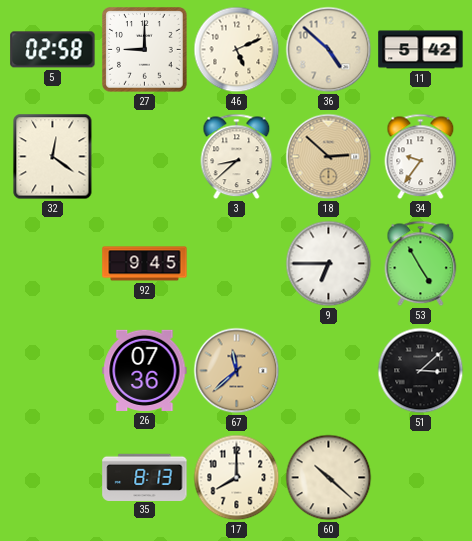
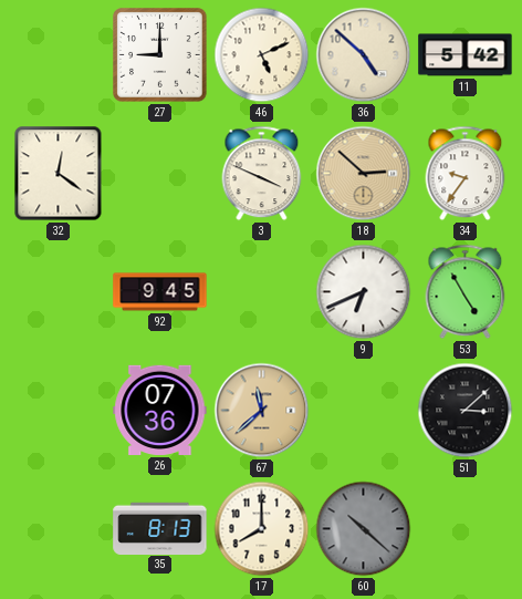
5: 02:58 -> none
3: 8:38 -> 3:49
9: 6:45 -> 6:41
60 dial: cream -> grey
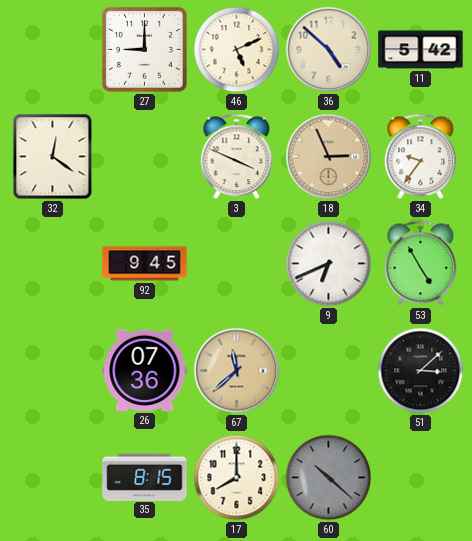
18: 2:52 -> 2:56
35: 8:13 -> 8:15
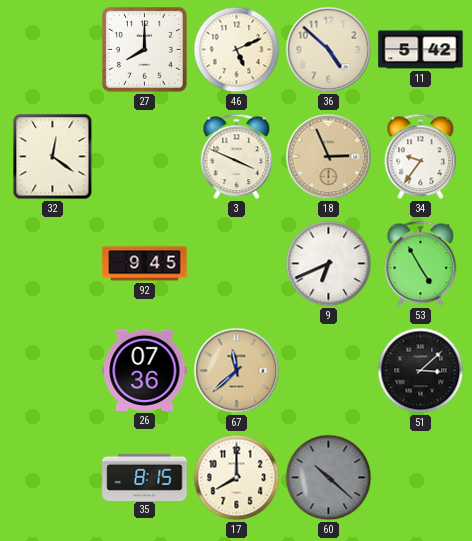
27: 9:00 -> 8:00
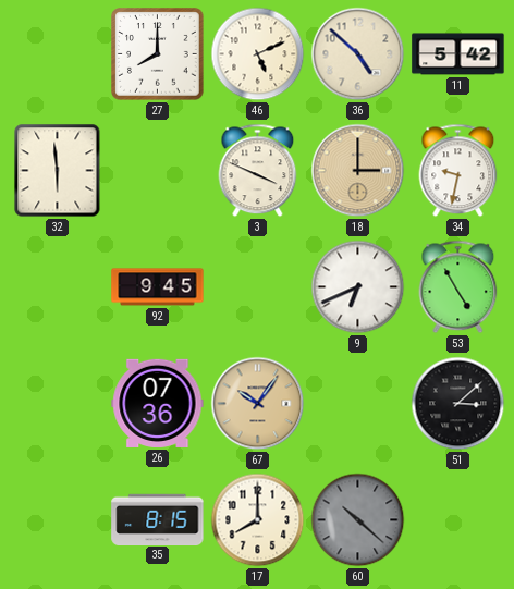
32: 12:21 -> 5:59
18: 2:56 -> 3:00
34: 9:36 -> 9:32
67: 11:38 -> 10:06
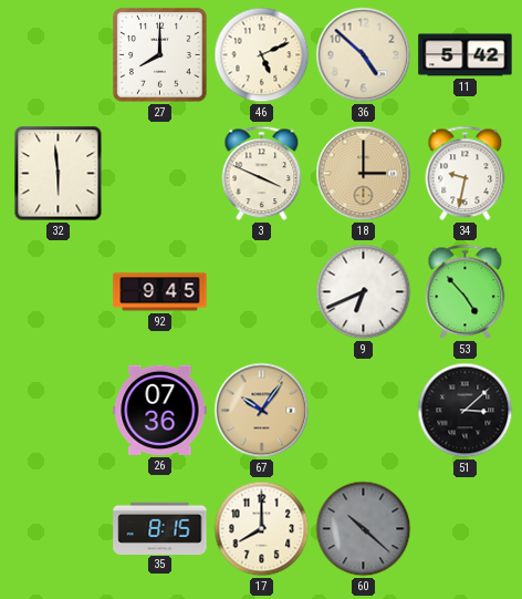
53: 4:55 -> 4:53
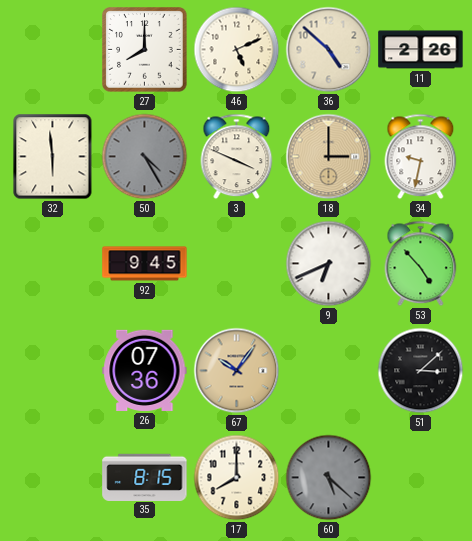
11: 5:42 -> 2:26
50: none -> 4:25
60: 10:22 -> 5:22
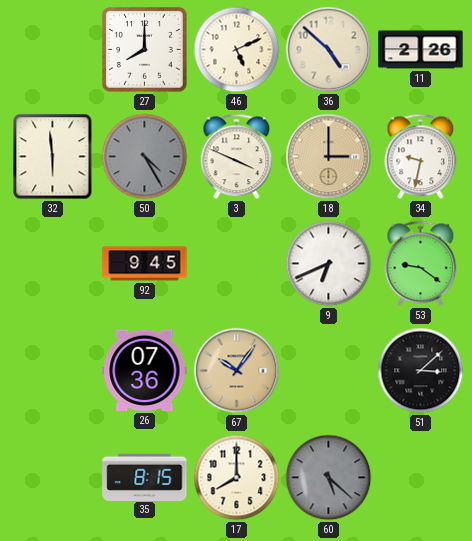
53: 4:53 -> 9:21
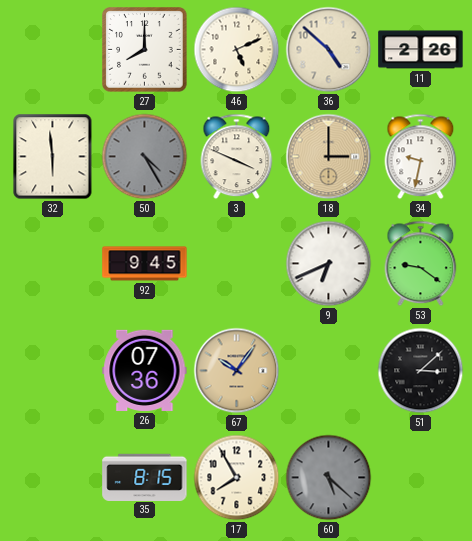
17: 8:00 -> 7:55
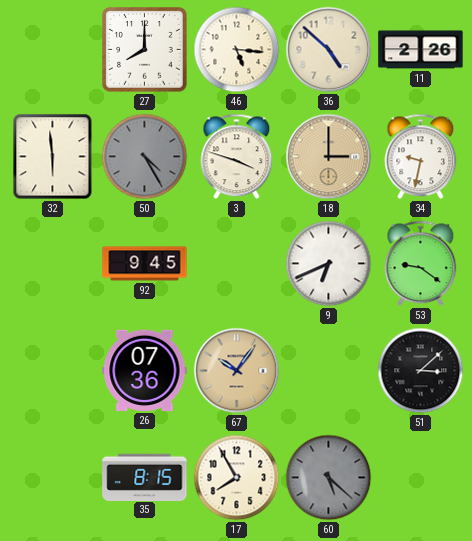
46: 5:11 -> 5:16
3: 3:49 -> 3:48
